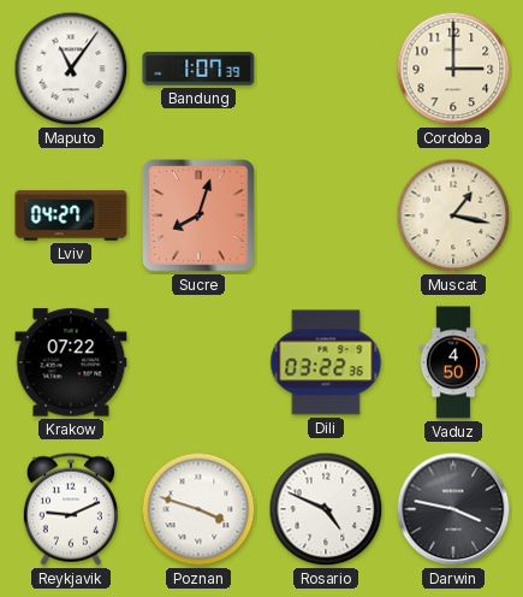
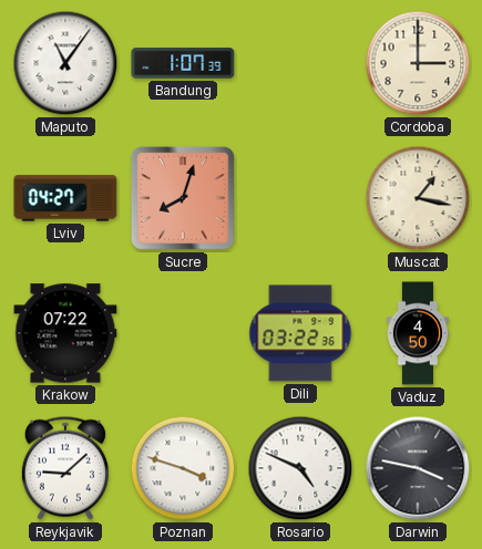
Reykjavik: 9:11 -> 9:08
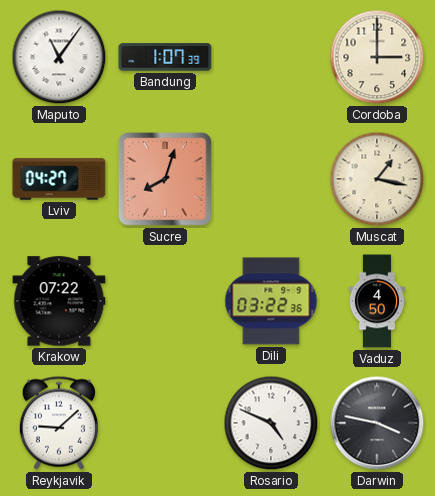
Poznan: 3:48 -> none
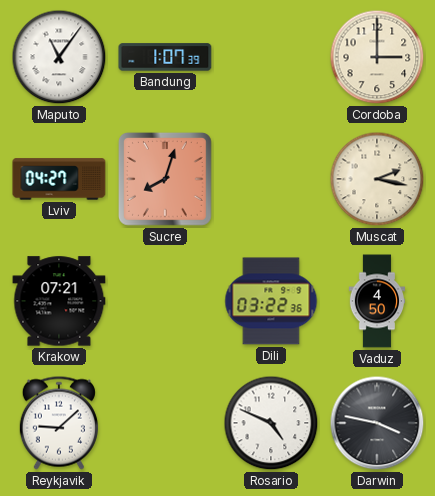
Muscat: 1:17 -> 2:17
Krakow: 07:22 -> 07:21
